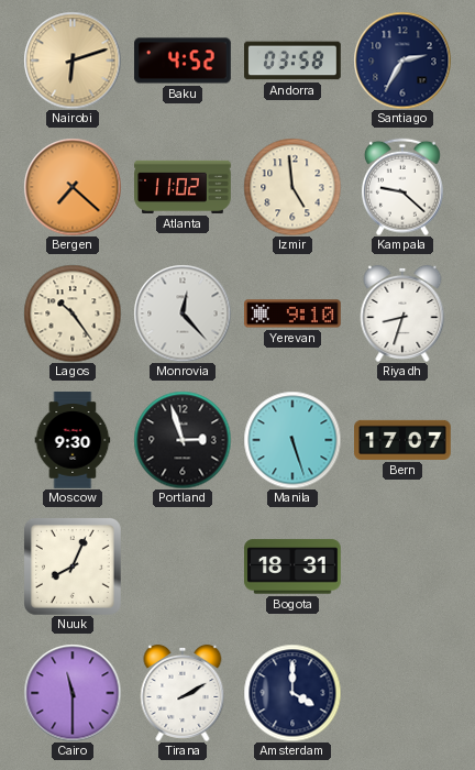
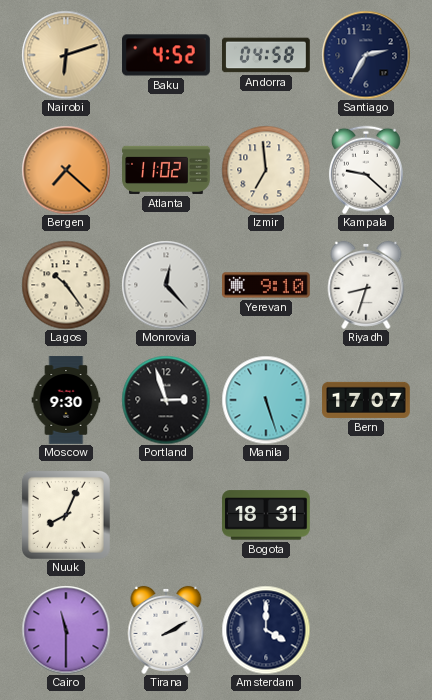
Andorra: 03:58 -> 04:58
Izmir: 4:59 -> 6:59
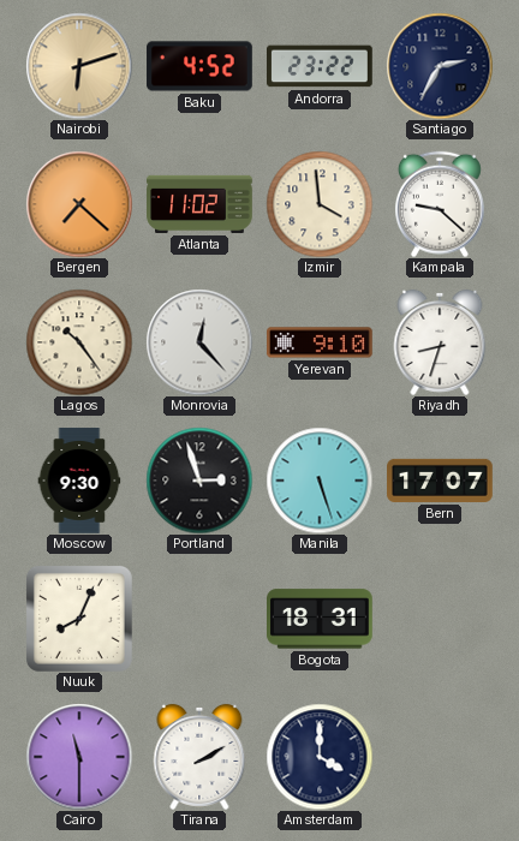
Andorra: 04:58 -> 23:22
Izmir: 6:59 -> 3:59
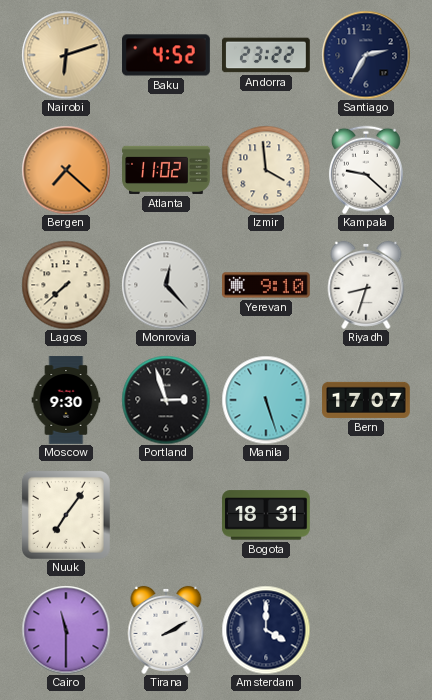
Lagos: 10:24 -> 7:38
Nuuk: 8:04 -> 7:06
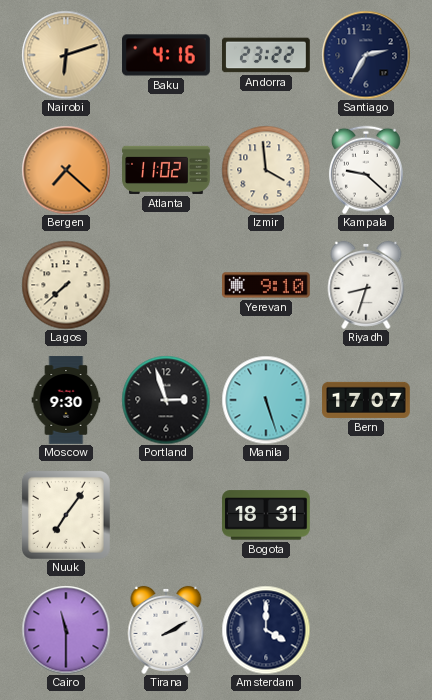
Baku: 4:52 -> 4:16
Monrovia: 12:23 -> none
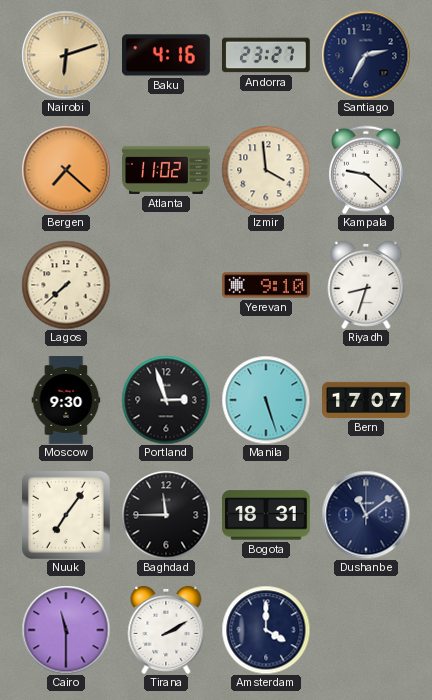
Andorra: 23:22 -> 23:27
Baghdad: none -> 11:45
Dushanbe: none -> 11:09
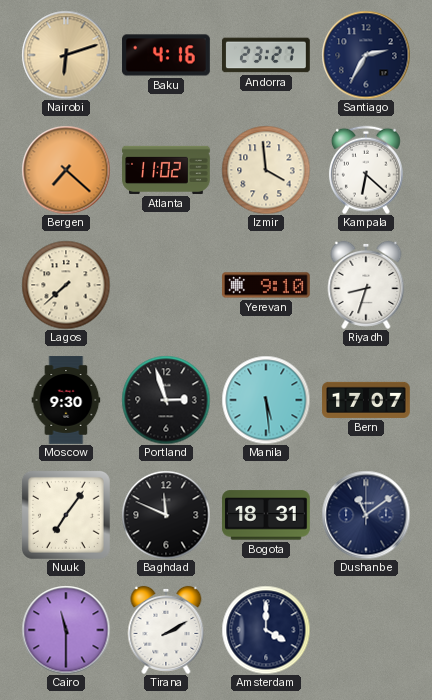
Kampala: 9:22 -> 6:22
Manila: 5:27 -> 5:29
Baghdad: 11:45 -> 11:49
